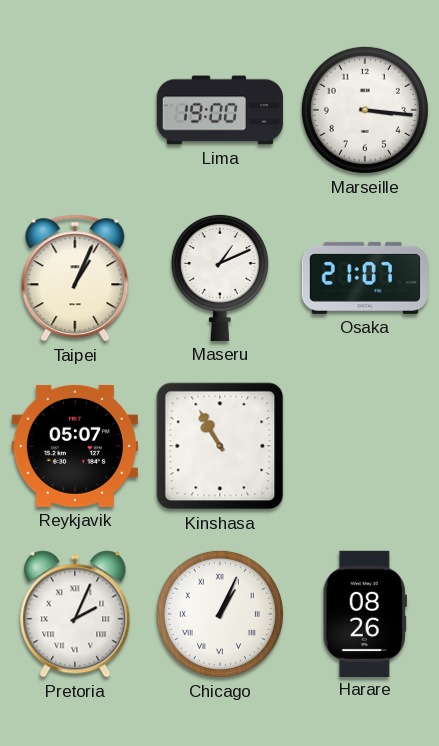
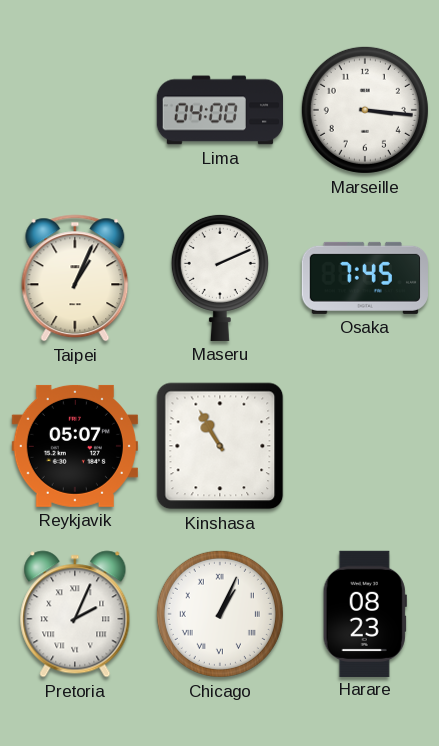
Lima: 19:00 -> 04:00
Maseru: 1:11 -> 2:11
Osaka: 21:07 -> 7:45
Harare: 08:26 -> 08:23
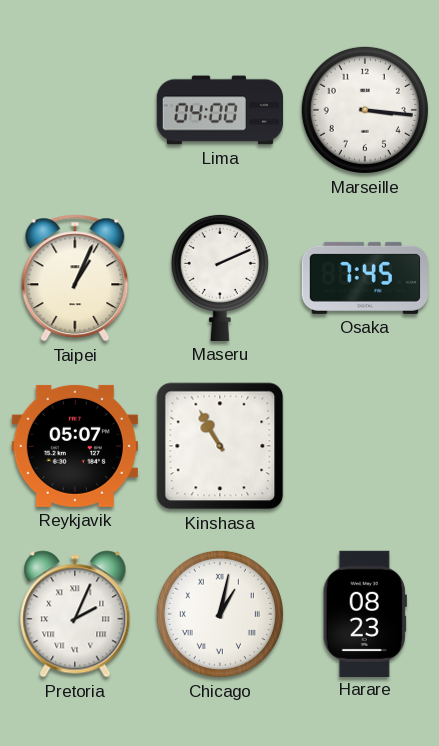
Chicago: 1:04 -> 1:02
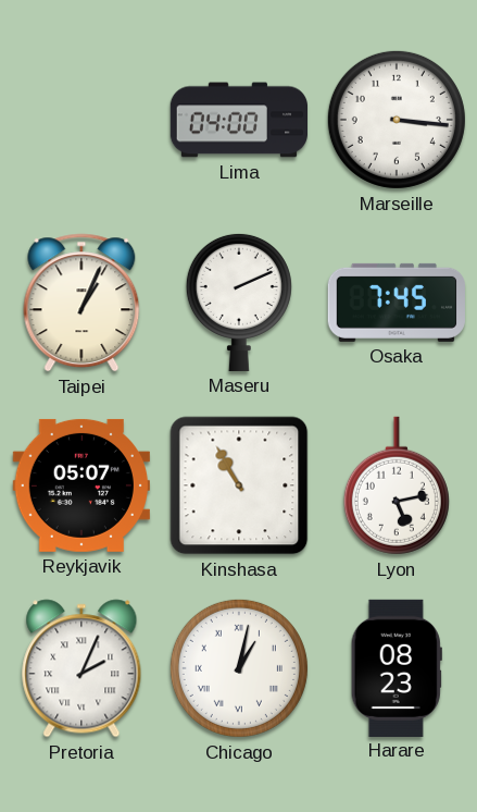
Lyon: none -> 5:13
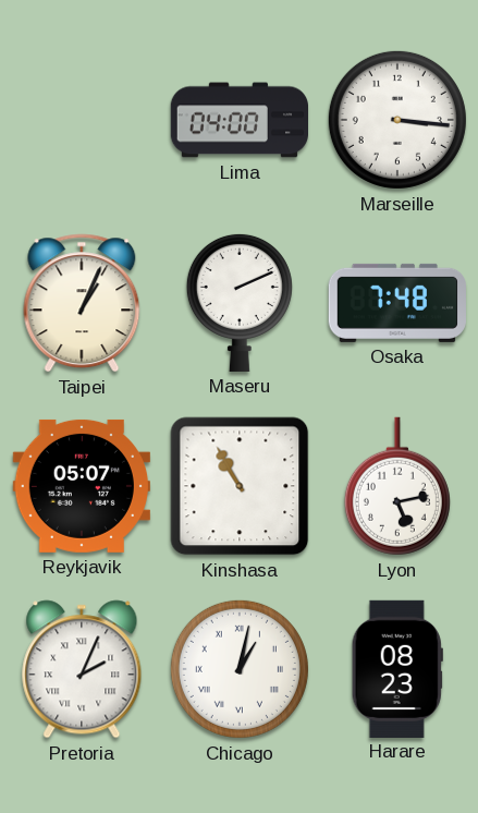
Osaka: 7:45 -> 7:48
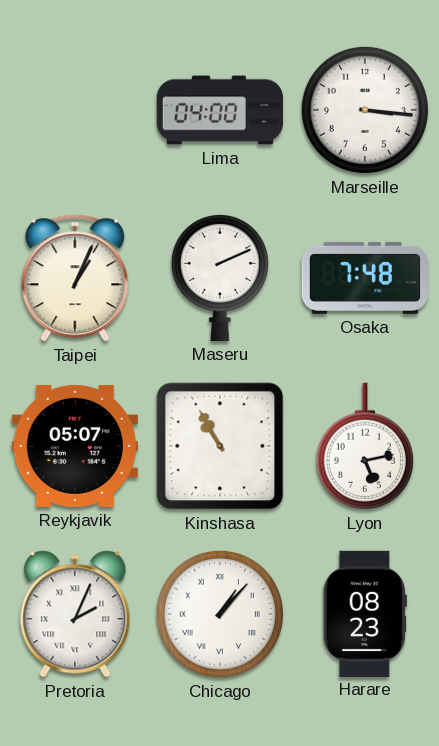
Chicago: 1:02 -> 1:07
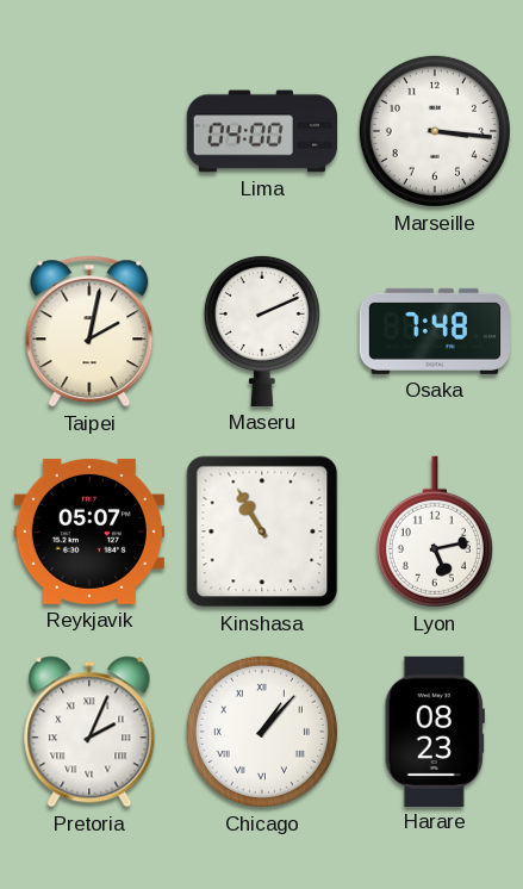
Taipei: 1:04 -> 2:02
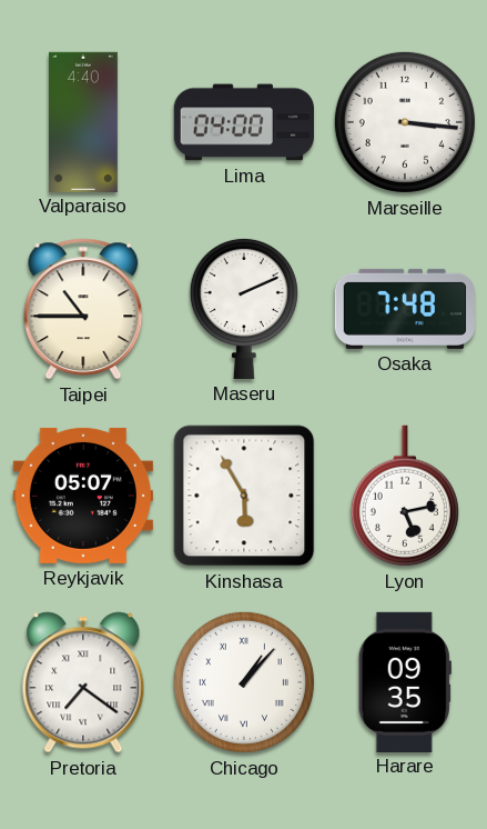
Valparaiso: none -> 4:40
Taipei: 2:02 -> 10:45
Kinshasa: 10:55 -> 5:55
Pretoria: 2:04 -> 7:21
Harare: 08:23 -> 09:35
